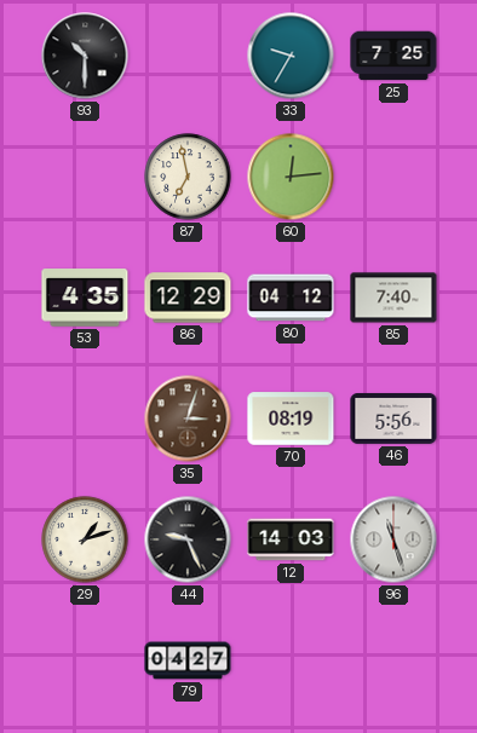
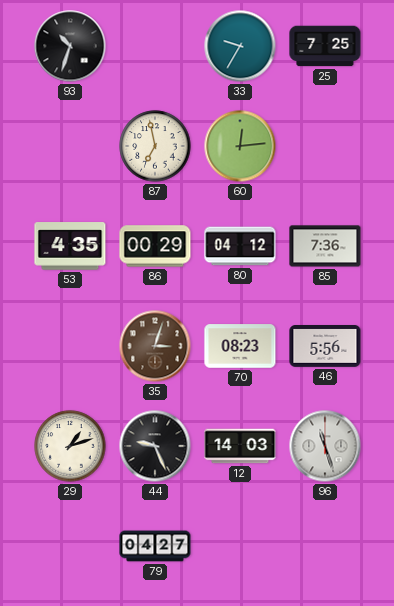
93: 10:30 -> 10:33
86: 12:29 -> 00:29
85: 7:40 -> 7:36
70: 08:19 -> 08:23
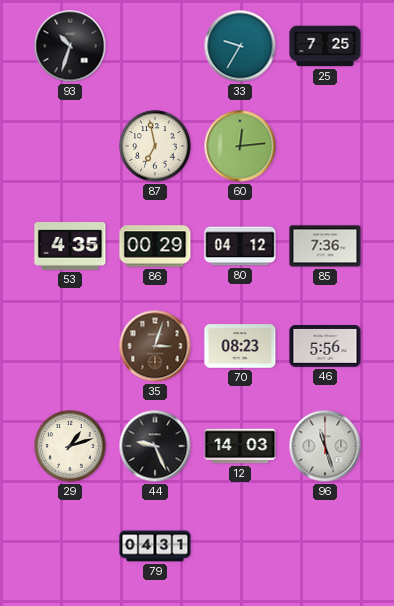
79: 04:27 -> 04:31
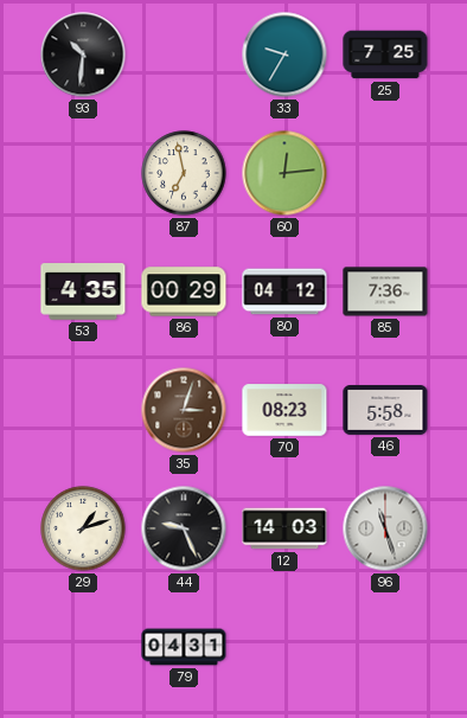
93: 10:33 -> 10:31
46: 5:56 -> 5:58
